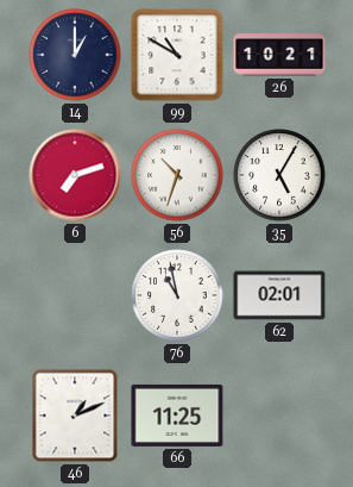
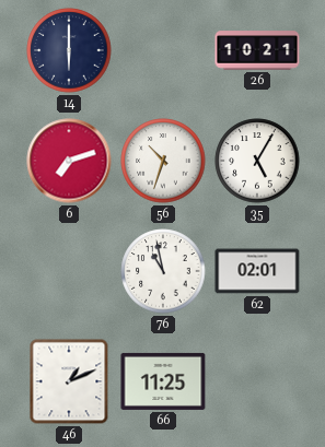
14: 1:00 -> 6:00
99: 10:50 -> none
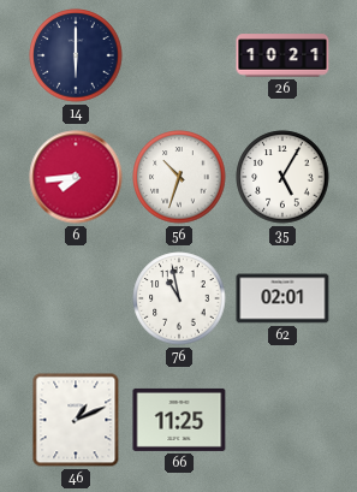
6: 7:12 -> 7:44
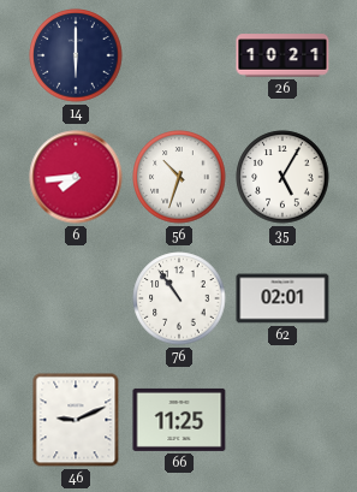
76: 10:58 -> 10:54
46: 1:11 -> 9:11
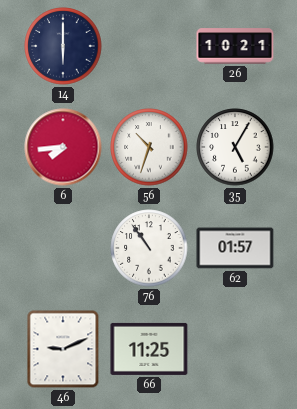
62: 02:01 -> 01:57
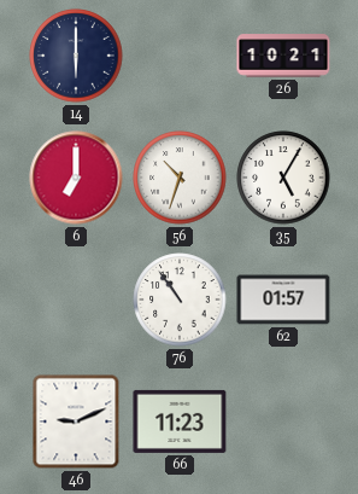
6: 7:44 -> 7:00
66: 11:25 -> 11:23
